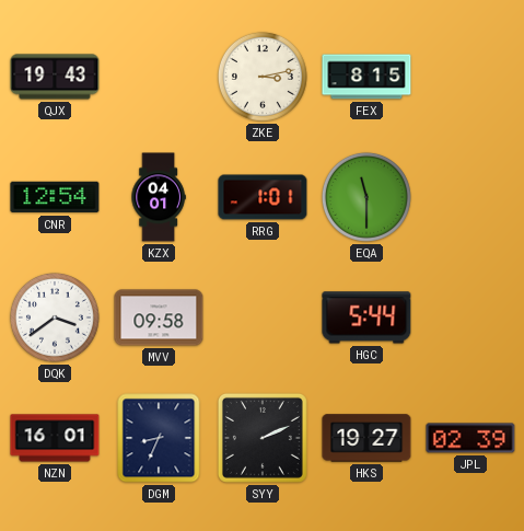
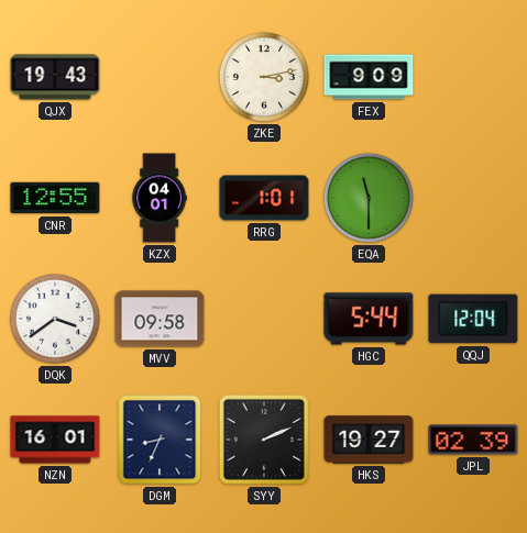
FEX: 8:15 -> 9:09
CNR: 12:54 -> 12:55
QQJ: none -> 12:04
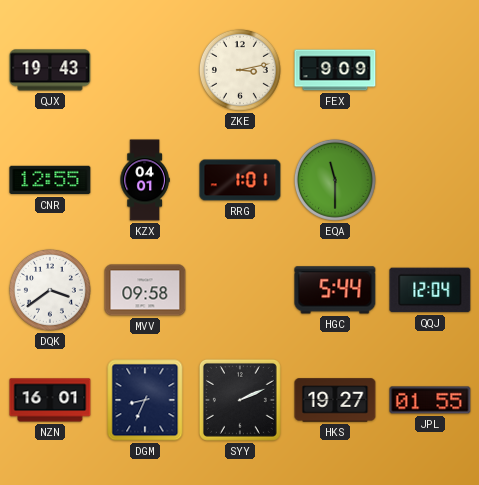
JPL: 02:39 -> 01:55
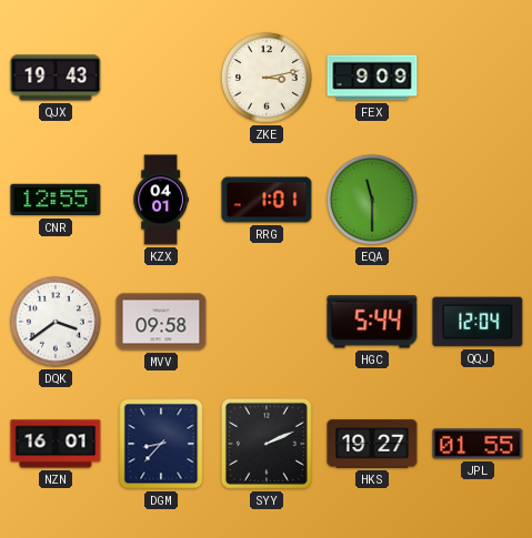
DGM: 8:34 -> 8:37
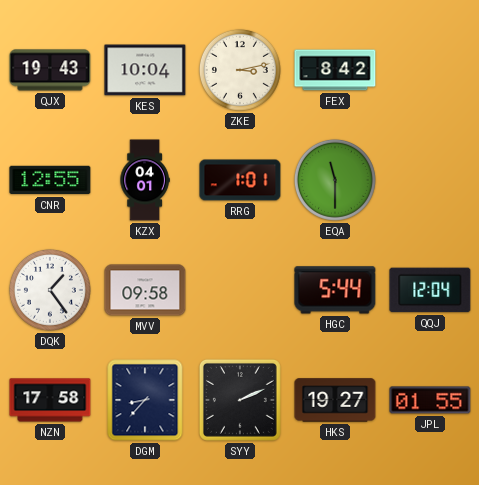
KES: none -> 10:04
FEX: 9:09 -> 8:42
DQK: 3:39 -> 1:24
NZN: 16:01 -> 17:58
